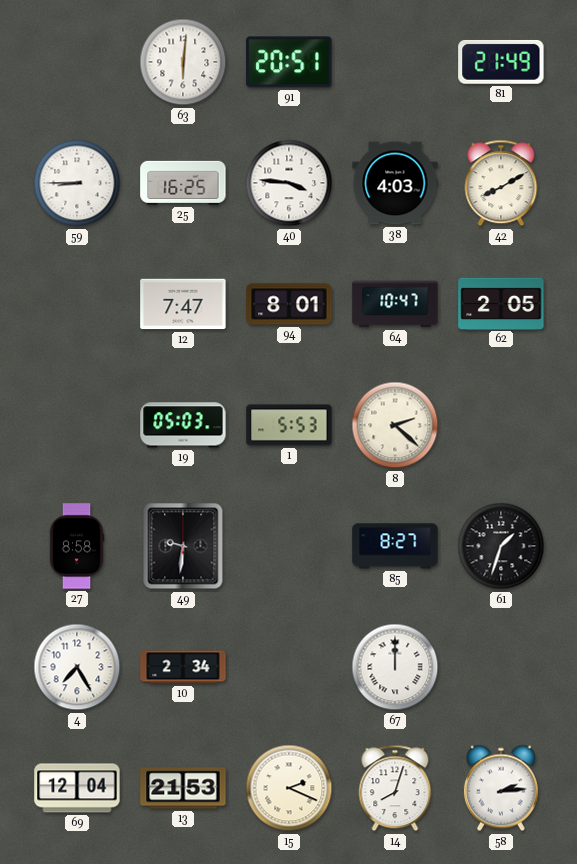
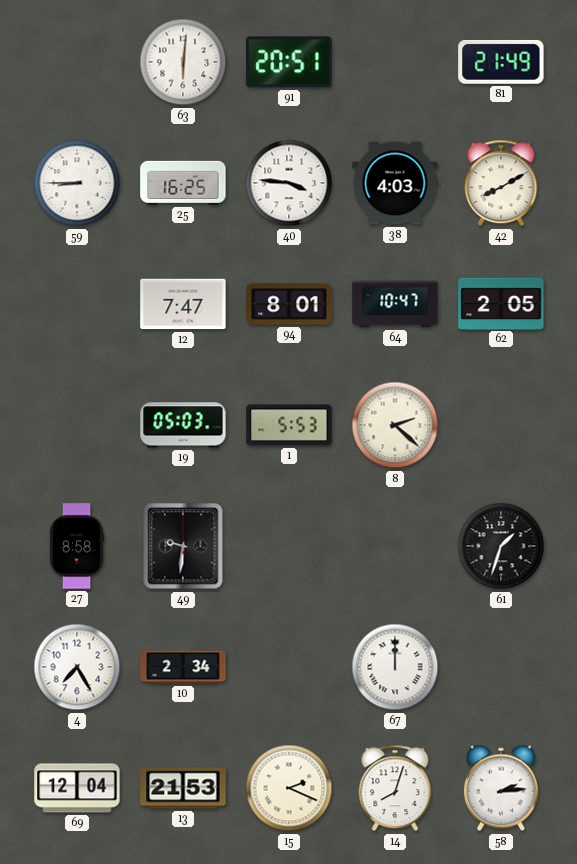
85: 8:27 -> none
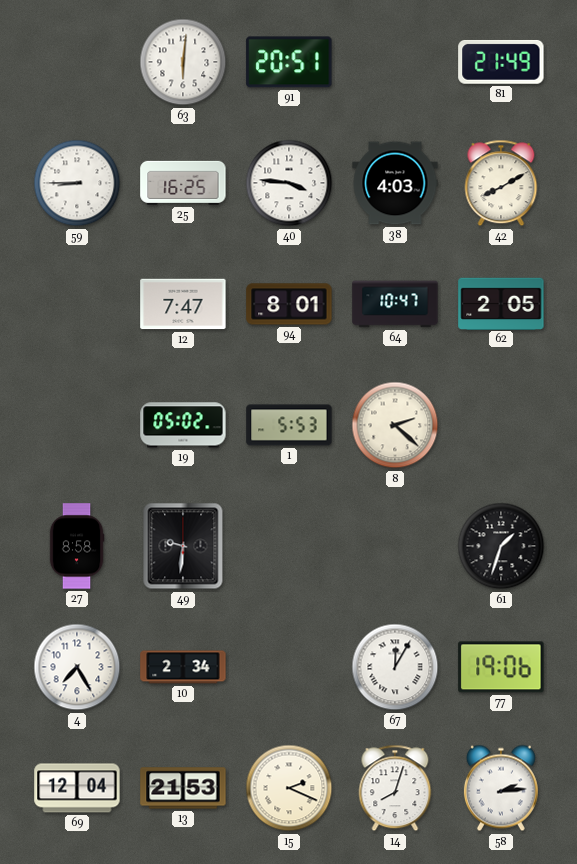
19: 05:03 -> 05:02
67: 12:00 -> 12:05
77: none -> 19:06
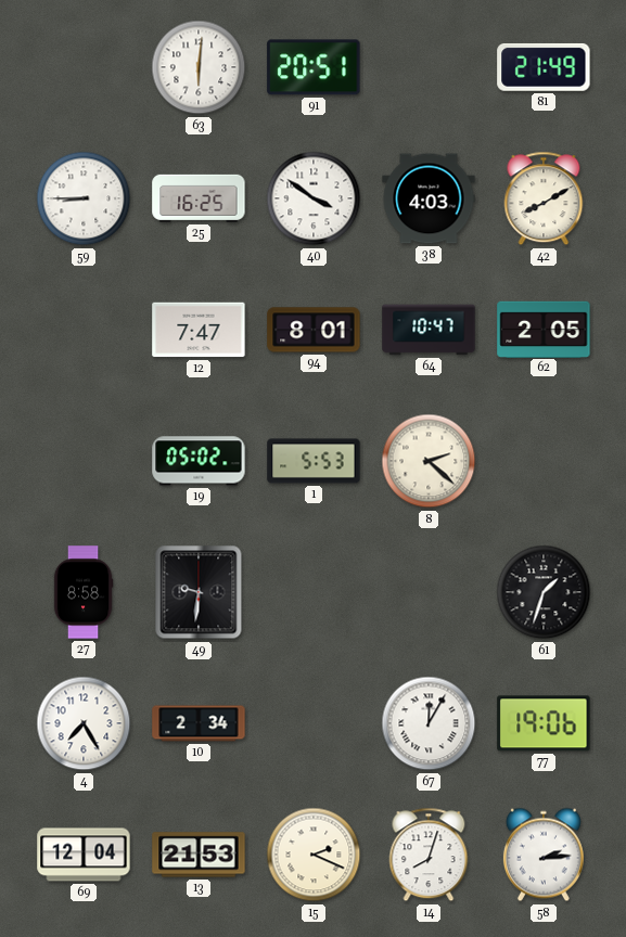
40: 3:46 -> 3:51
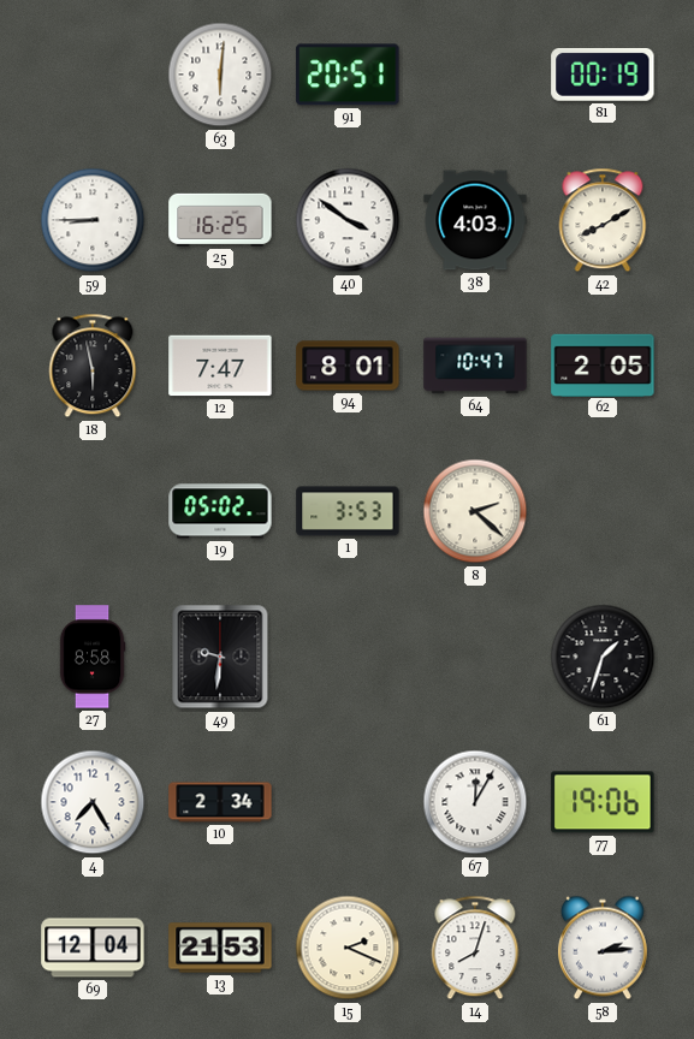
81: 21:49 -> 00:19
18: none -> 5:58
1: 5:53 -> 3:53
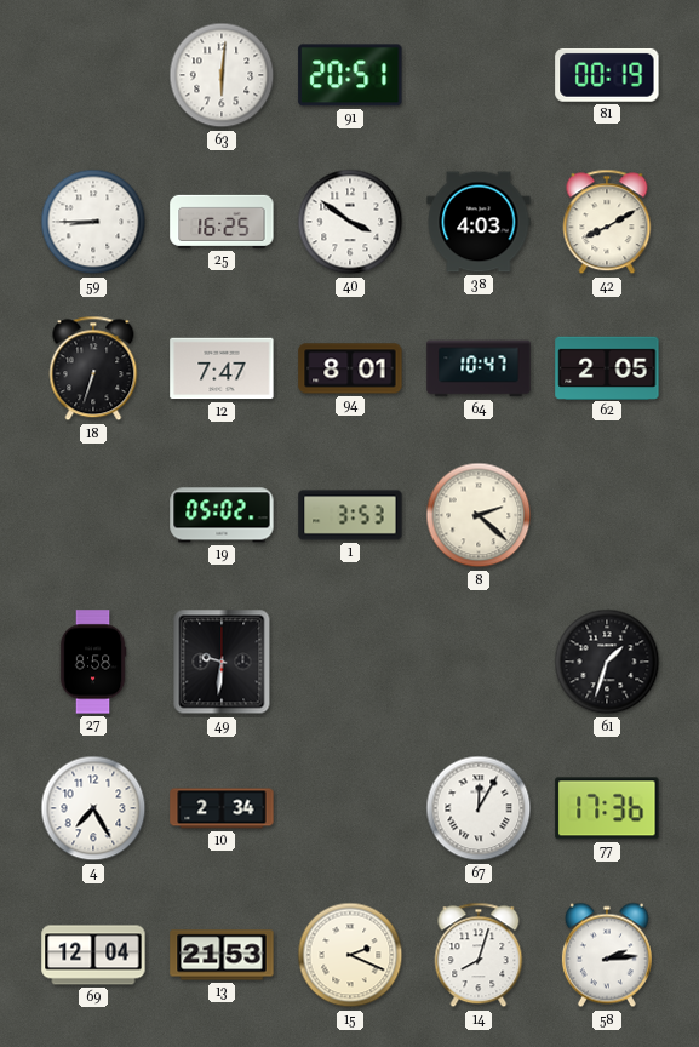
18: 5:58 -> 6:33
77: 19:06 -> 17:36
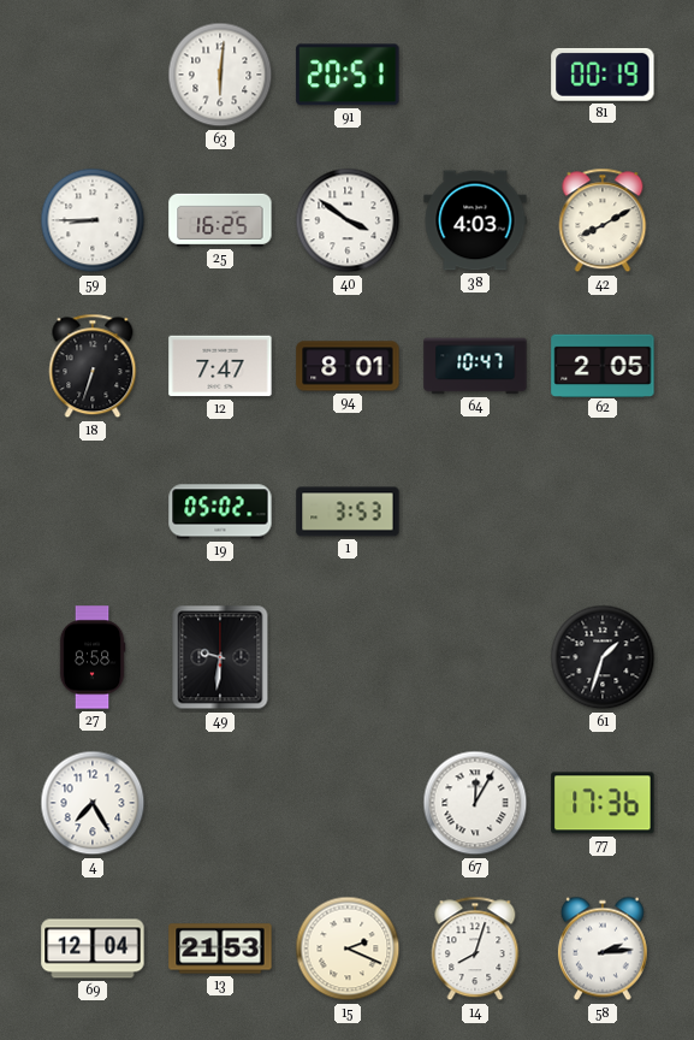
8: 2:22 -> none
10: 2:34 -> none
